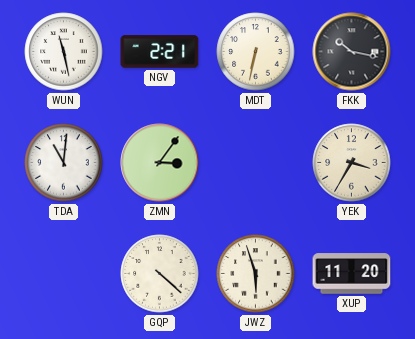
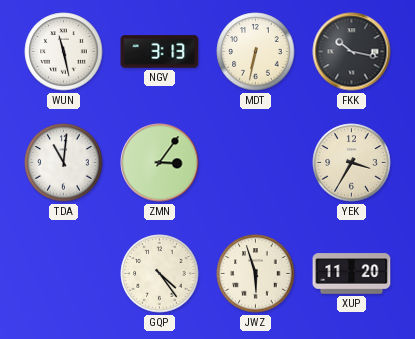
NGV: 2:21 -> 3:13
GQP: 4:22 -> 4:24
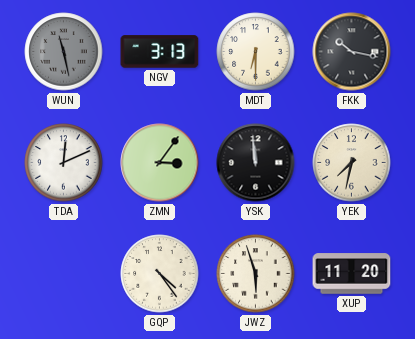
WUN dial: white -> grey
MDT: 6:32 -> 6:30
TDA: 11:01 -> 12:11
YSK: none -> 11:59
YEK: 3:35 -> 7:32
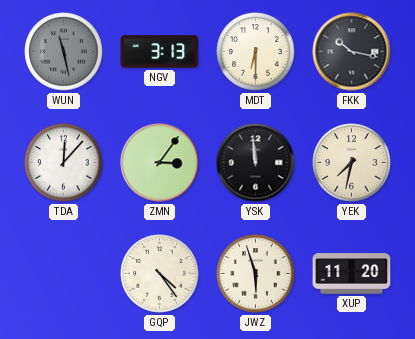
TDA: 12:11 -> 12:07
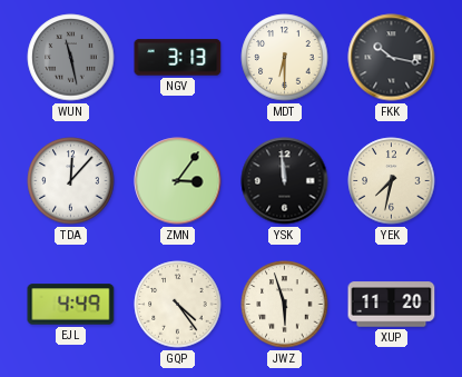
EJL: none -> 4:49
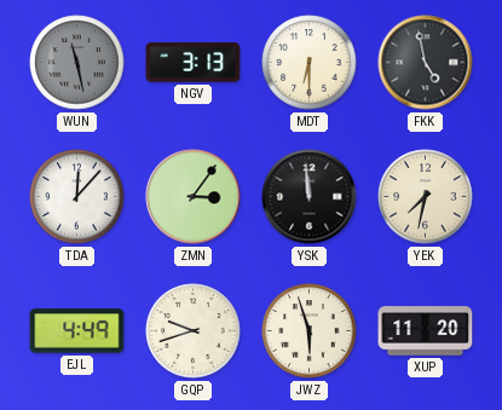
FKK: 10:17 -> 4:58
GQP: 4:24 -> 9:42
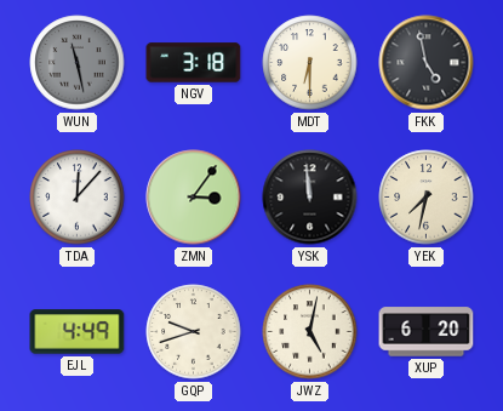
NGV: 3:13 -> 3:18
JWZ: 5:57 -> 5:02
XUP: 11:20 -> 6:20
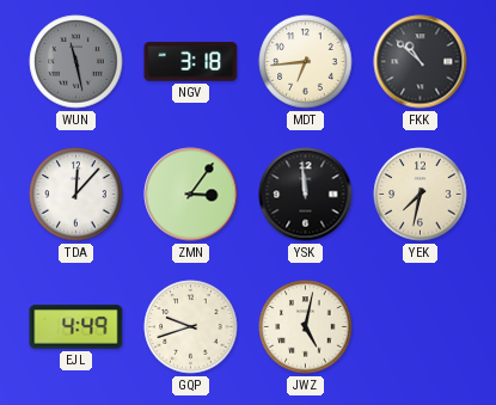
MDT: 6:30 -> 6:44
FKK: 4:58 -> 10:52
XUP: 6:20 -> none
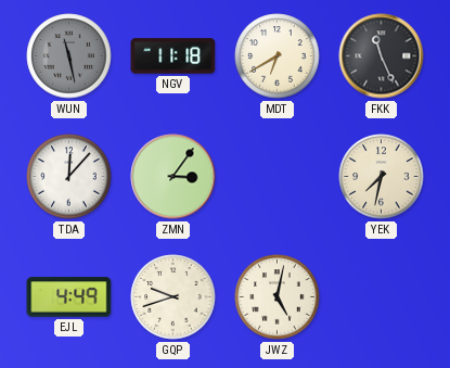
NGV: 3:18 -> 11:18
MDT: 6:44 -> 6:40
FKK: 10:52 -> 11:26
YSK: 11:59 -> none
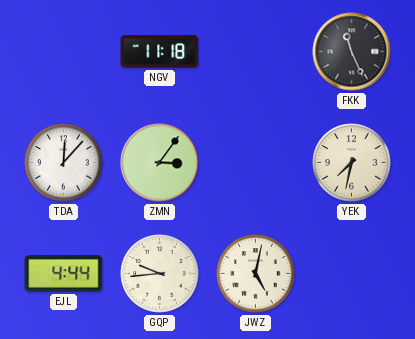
WUN: 11:28 -> none
MDT: 6:40 -> none
EJL: 4:49 -> 4:44
GQP: 9:42 -> 9:44
